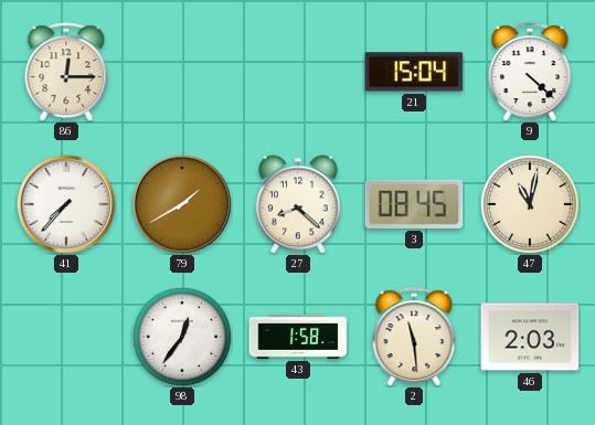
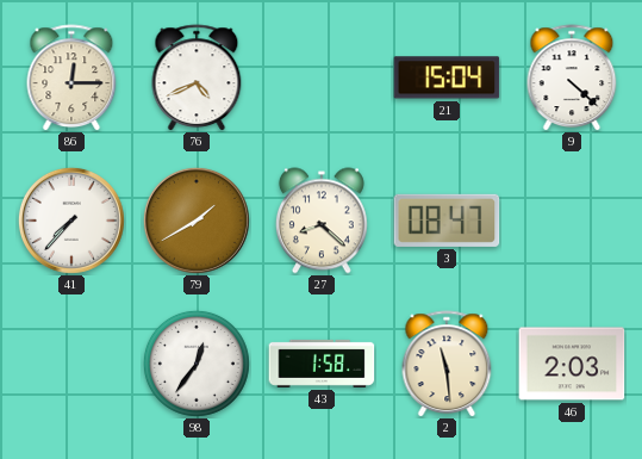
76: none -> 4:41
3: 08:45 -> 08:47
47: 11:02 -> none
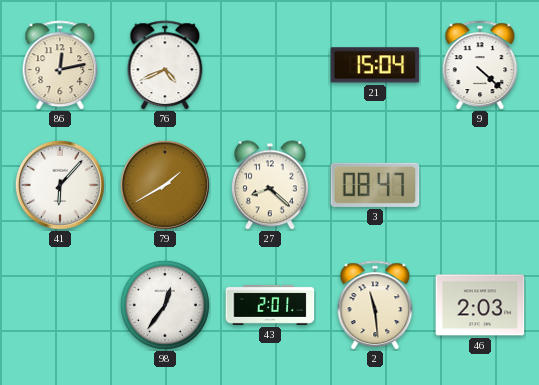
86: 12:15 -> 12:13
41: 7:37 -> 6:07
43: 1:58 -> 2:01
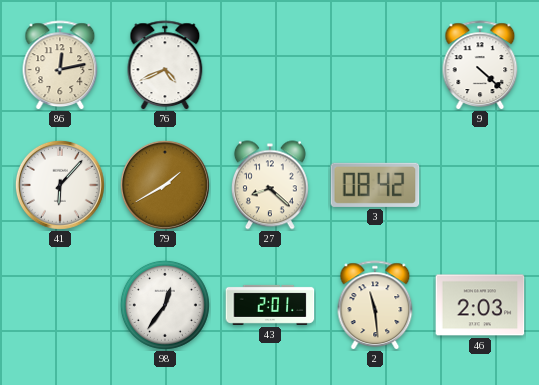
21: 15:04 -> none
3: 08:47 -> 08:42
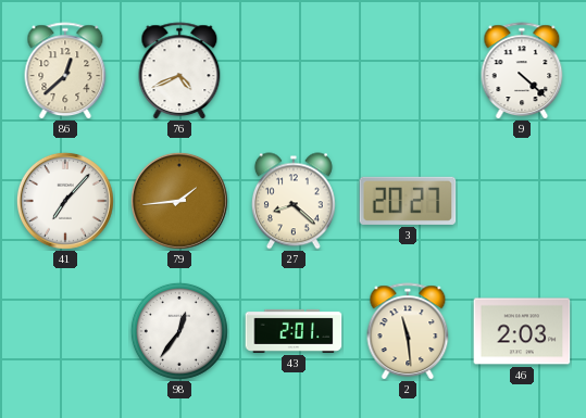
86: 12:13 -> 12:38
41: 6:07 -> 7:07
79: 1:40 -> 1:44
3: 08:42 -> 20:27
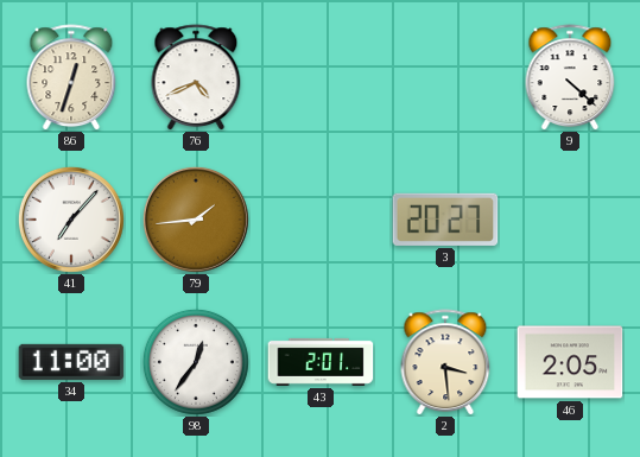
86: 12:38 -> 12:33
27: 8:22 -> none
34: none -> 11:00
2: 11:29 -> 3:29
46: 2:03 -> 2:05
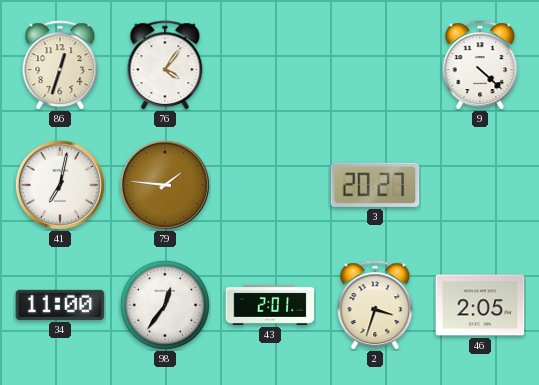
76: 4:41 -> 4:06
41: 7:07 -> 7:02
79: 1:44 -> 1:46
2: 3:29 -> 3:33
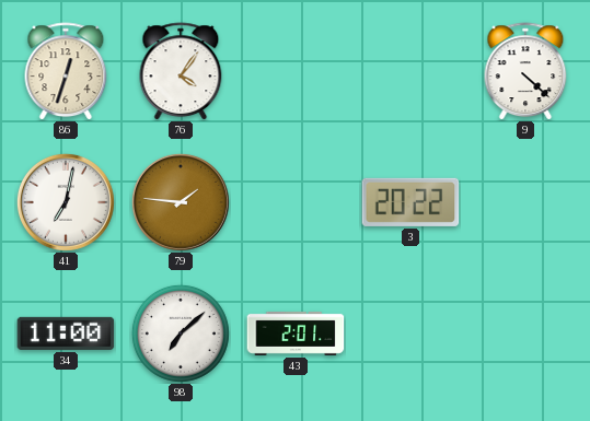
3: 20:27 -> 20:22
98: 12:36 -> 7:08
2: 3:33 -> none
46: 2:05 -> none
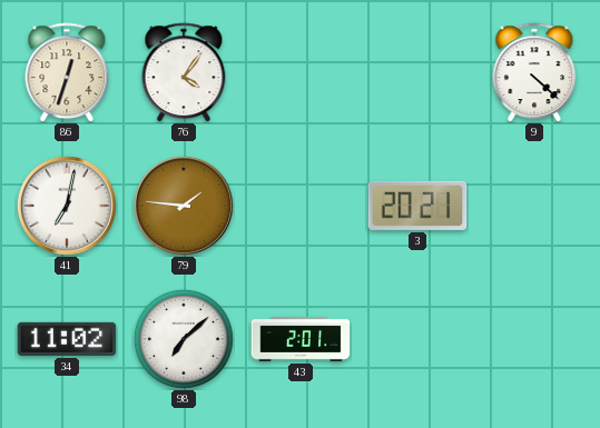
3: 20:22 -> 20:21
34: 11:00 -> 11:02
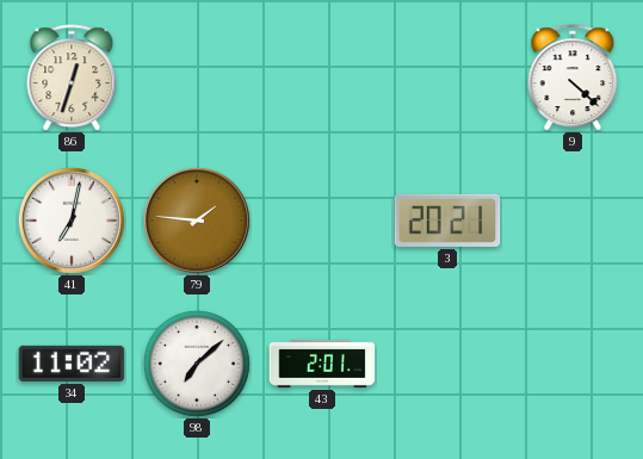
76: 4:06 -> none
